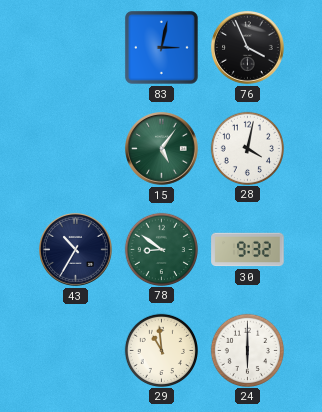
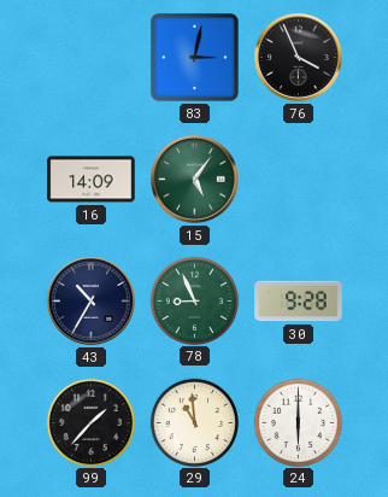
16: none -> 14:09
28: 4:02 -> none
78: 8:51 -> 8:56
30: 9:32 -> 9:28
99: none -> 1:37
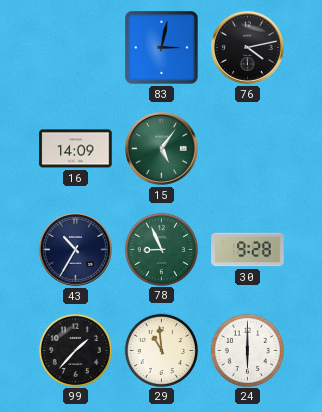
76: 3:56 -> 4:13
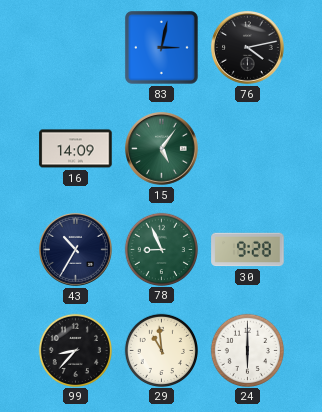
99: 1:37 -> 8:37
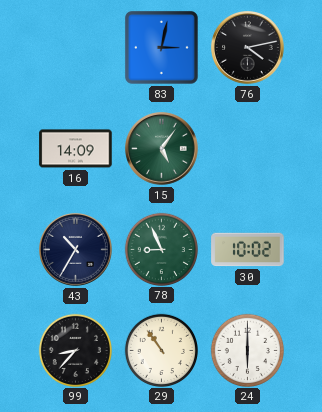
30: 9:28 -> 10:02
29: 10:59 -> 10:54
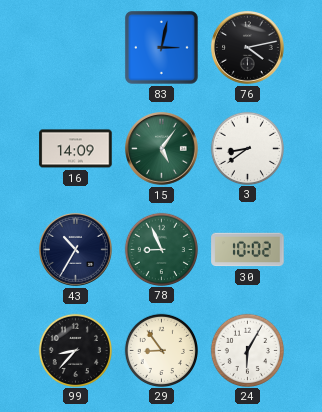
3: none -> 8:39
29: 10:54 -> 8:54
24: 6:00 -> 6:05
